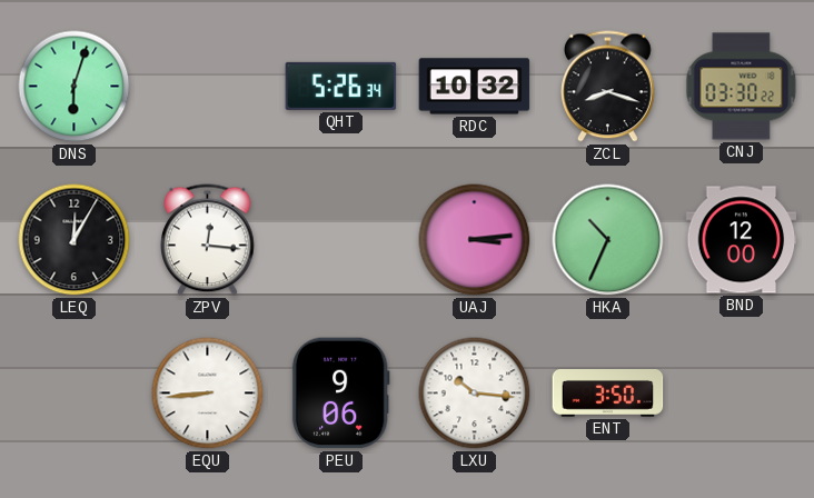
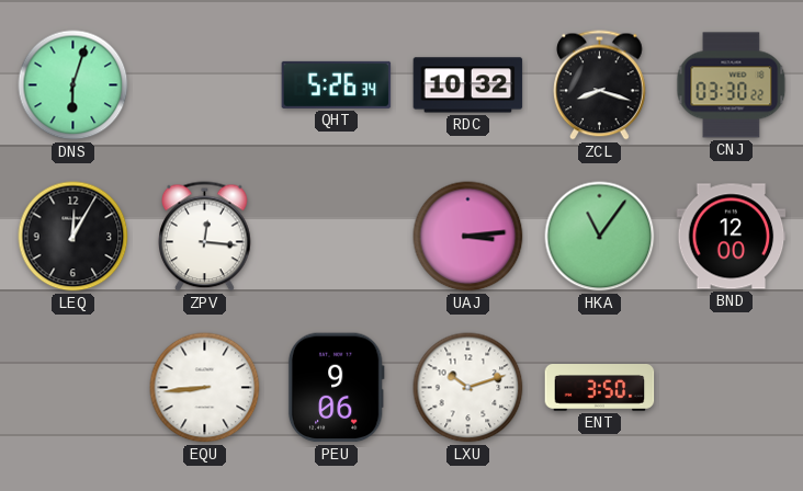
HKA: 10:34 -> 11:06
LXU: 10:16 -> 10:12
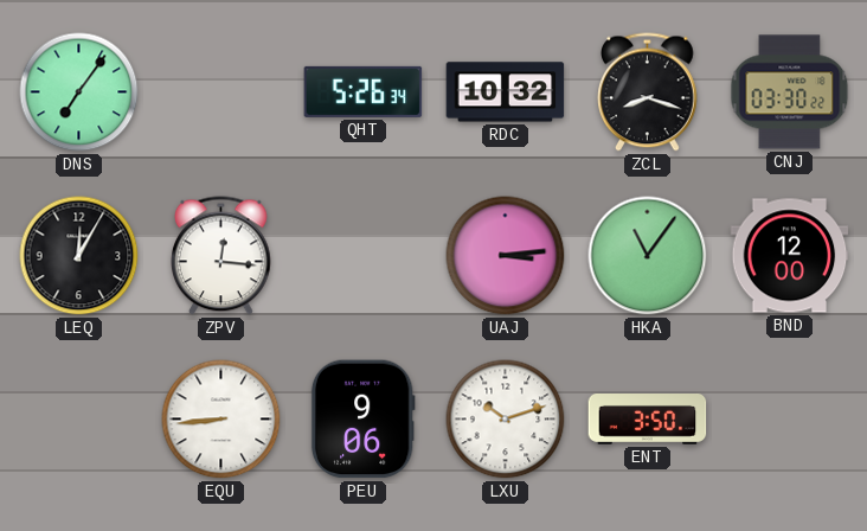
DNS: 6:03 -> 7:06
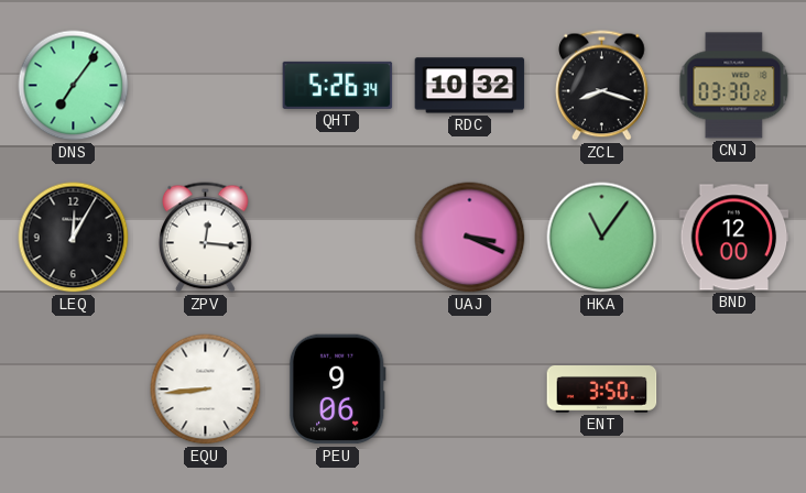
UAJ: 3:14 -> 3:19
LXU: 10:12 -> none
